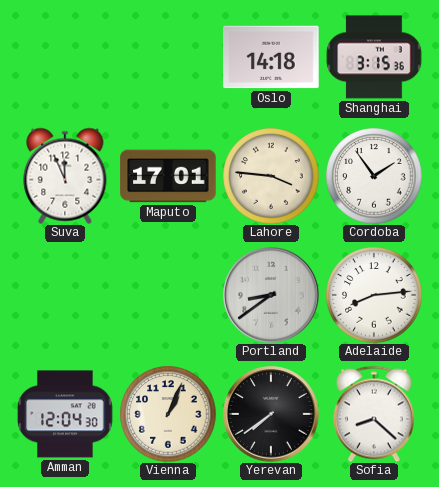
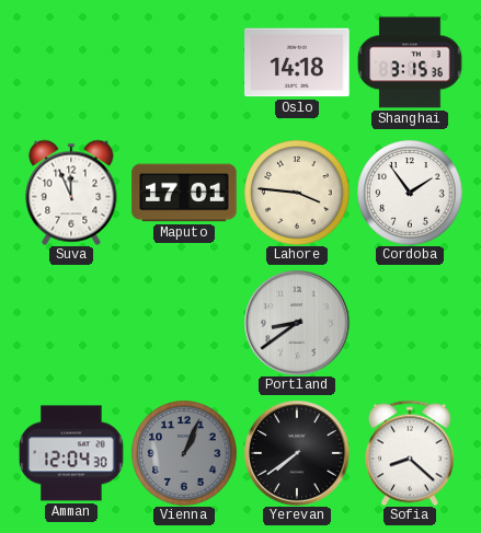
Adelaide: 8:14 -> none
Vienna dial: cream -> grey
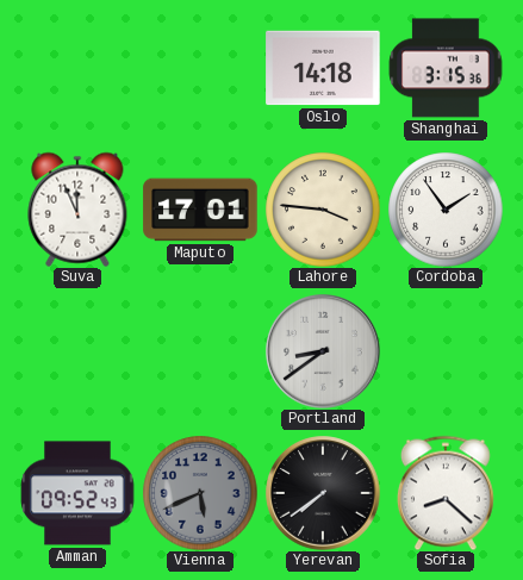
Amman: 12:04 -> 09:52
Vienna: 1:04 -> 5:41
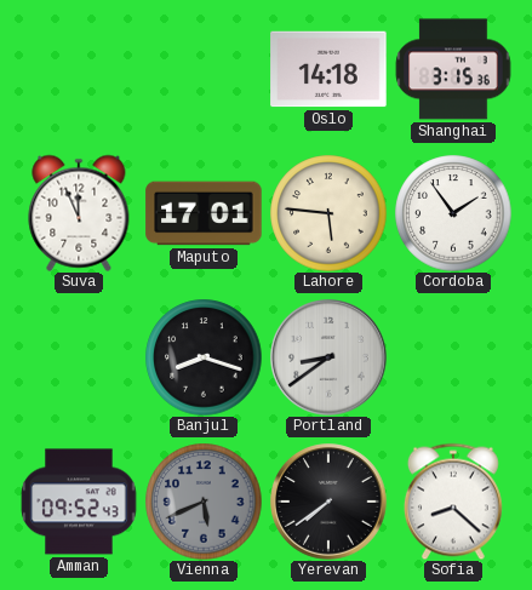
Lahore: 3:46 -> 5:46
Banjul: none -> 8:18
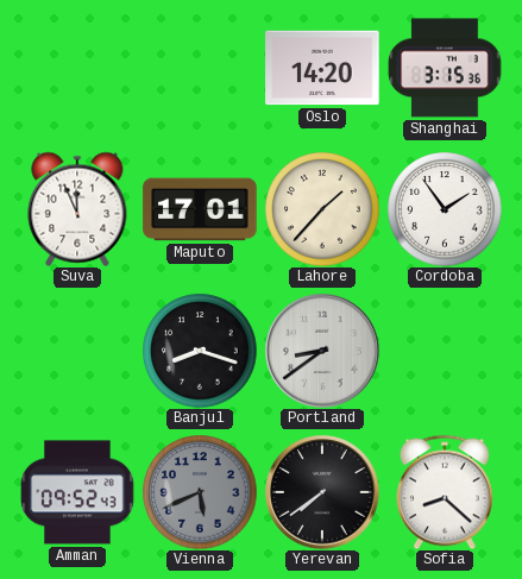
Oslo: 14:18 -> 14:20
Lahore: 5:46 -> 1:37
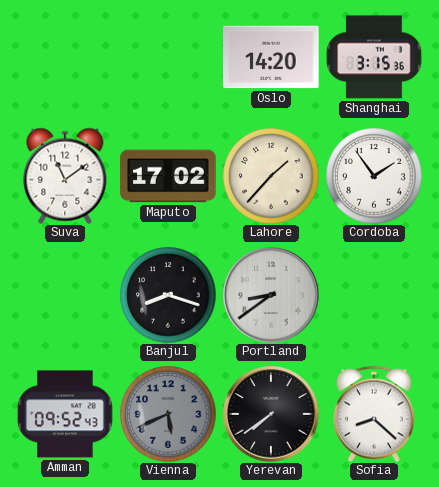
Suva: 11:56 -> 11:09
Maputo: 17:01 -> 17:02
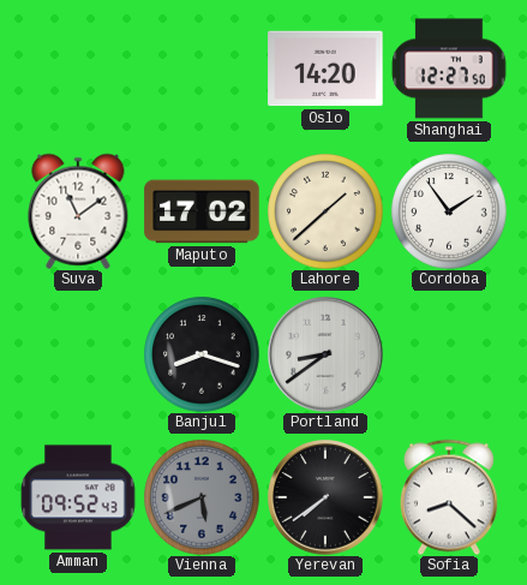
Shanghai: 3:15 -> 12:27
Lahore: 1:37 -> 1:38
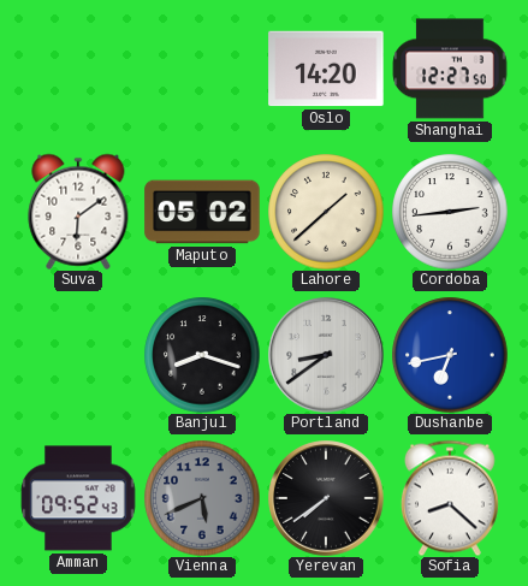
Suva: 11:09 -> 6:09
Maputo: 17:02 -> 05:02
Cordoba: 1:54 -> 2:44
Dushanbe: none -> 6:43
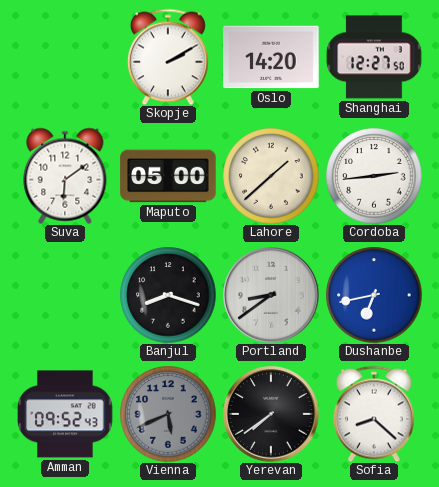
Skopje: none -> 2:10
Maputo: 05:02 -> 05:00
